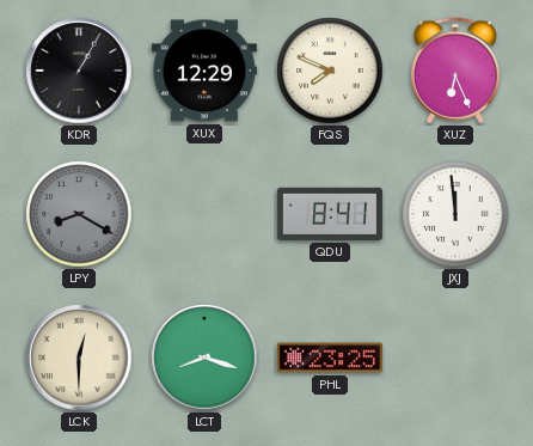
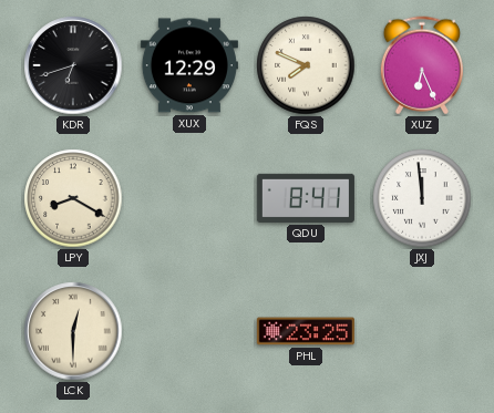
KDR: 1:05 -> 6:42
LPY dial: grey -> cream
LCT: 8:18 -> none
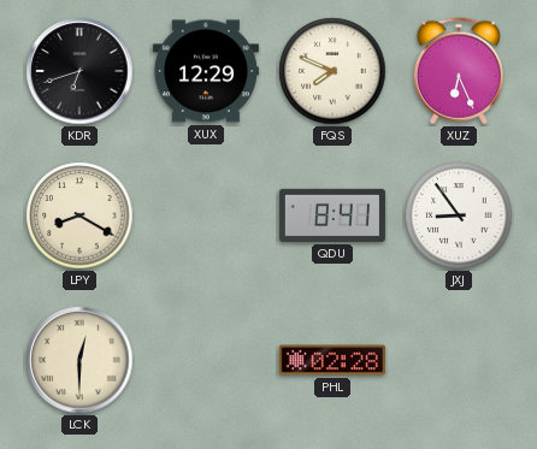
JXJ: 11:59 -> 8:54
PHL: 23:25 -> 02:28
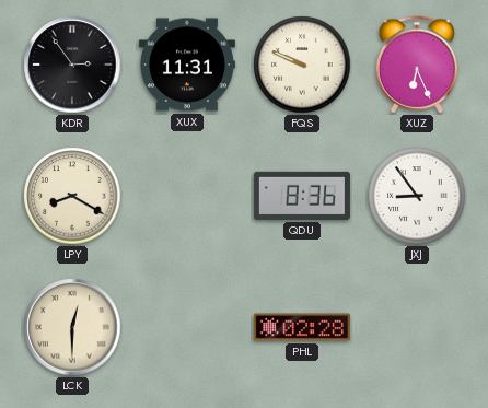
KDR: 6:42 -> 2:54
XUX: 12:29 -> 11:31
FQS: 7:49 -> 9:49
QDU: 8:41 -> 8:36
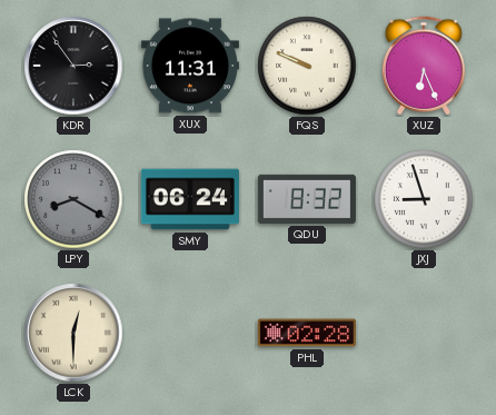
LPY dial: cream -> grey
SMY: none -> 06:24
QDU: 8:36 -> 8:32
JXJ: 8:54 -> 8:57
